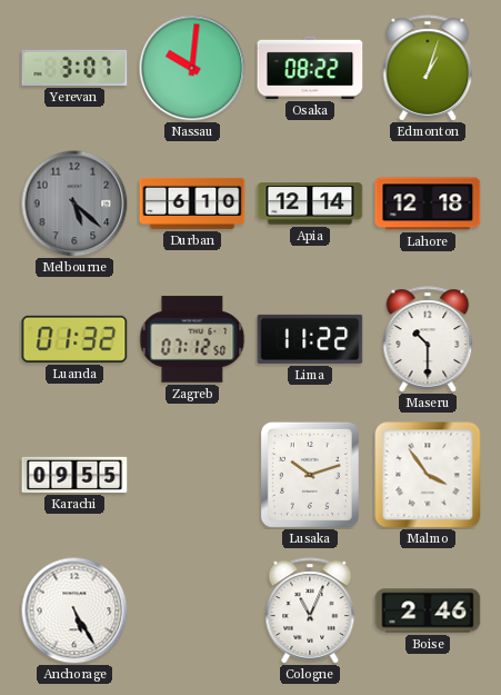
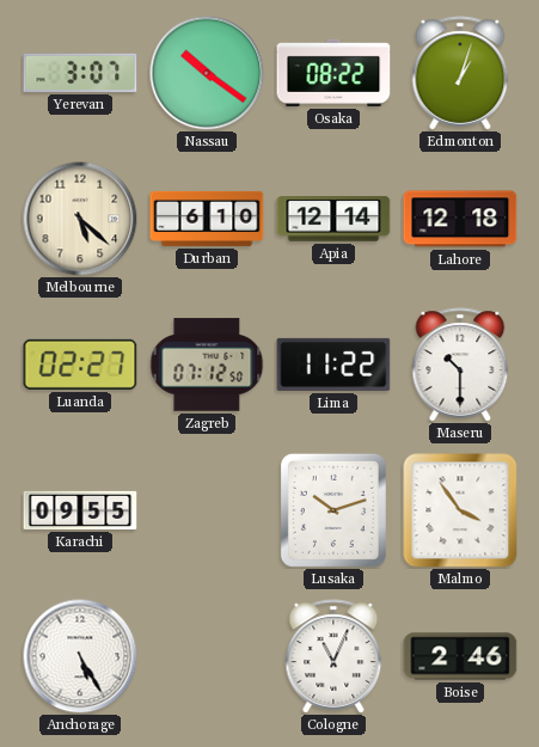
Nassau: 10:01 -> 10:21
Melbourne dial: grey -> cream
Luanda: 01:32 -> 02:27
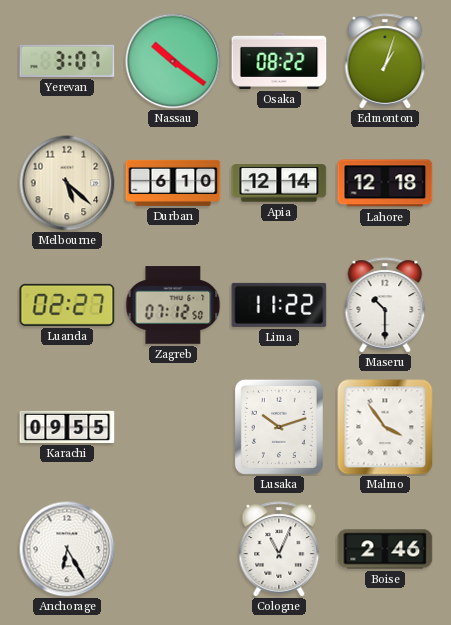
Anchorage: 5:25 -> 6:25
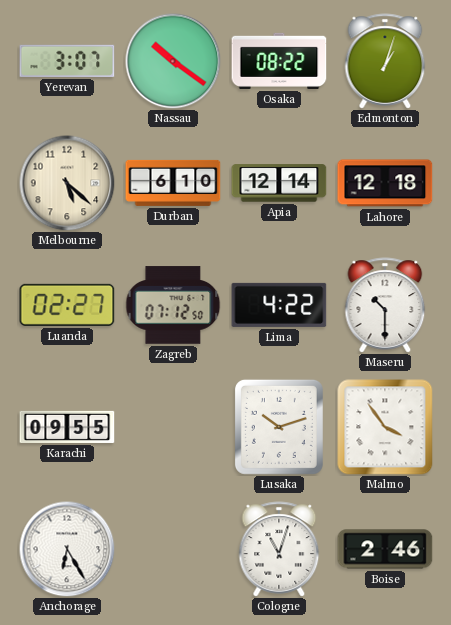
Lima: 11:22 -> 4:22
Cologne: 11:04 -> 11:03
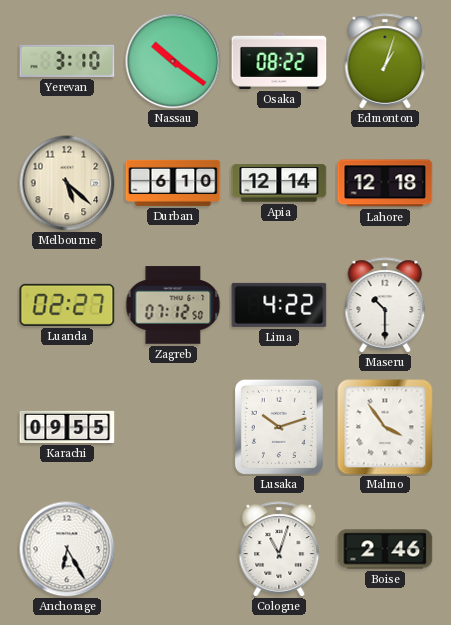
Yerevan: 3:07 -> 3:10
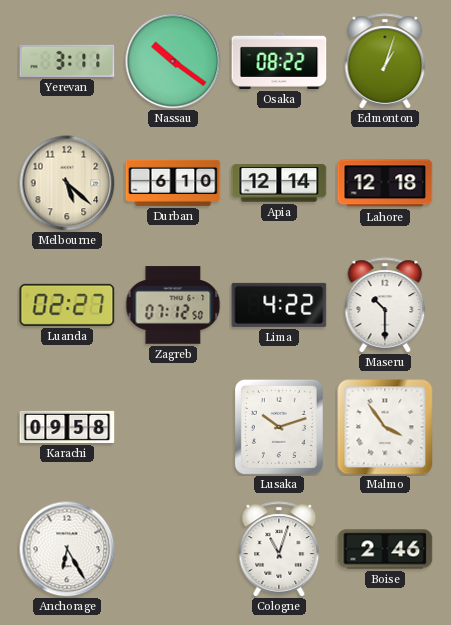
Yerevan: 3:10 -> 3:11
Karachi: 09:55 -> 09:58
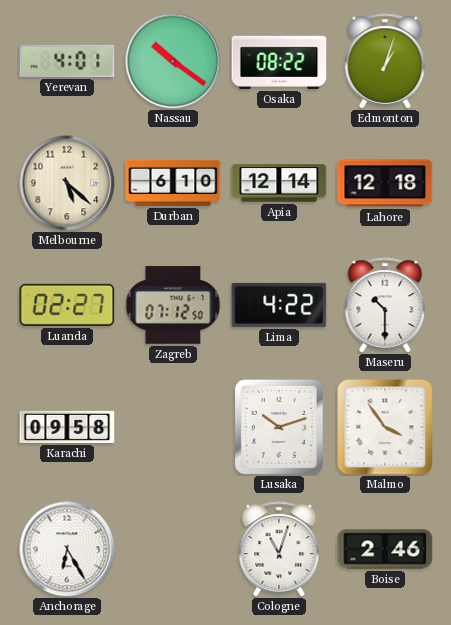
Yerevan: 3:11 -> 4:01
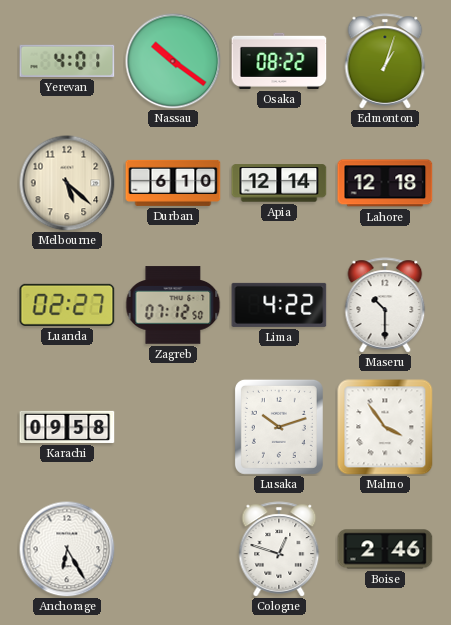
Cologne: 11:03 -> 12:48
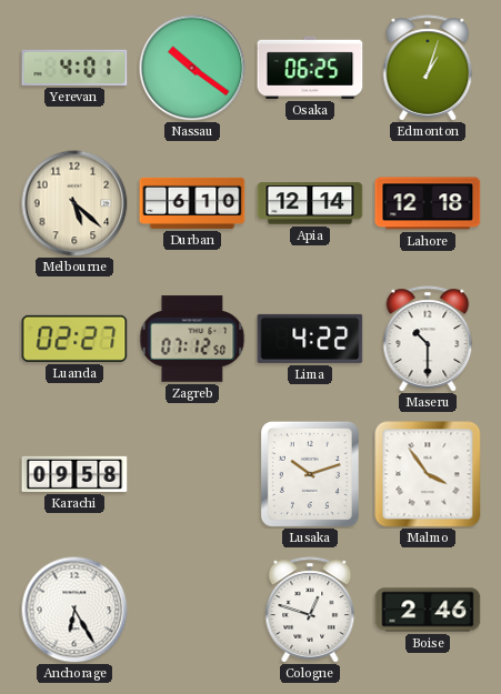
Osaka: 08:22 -> 06:25
